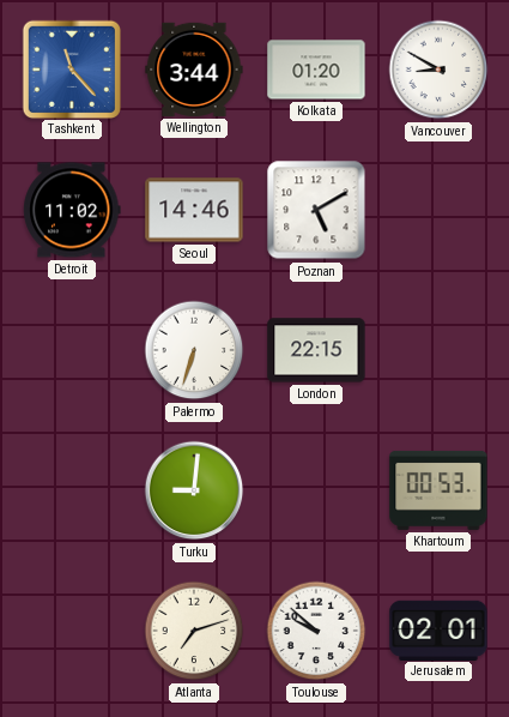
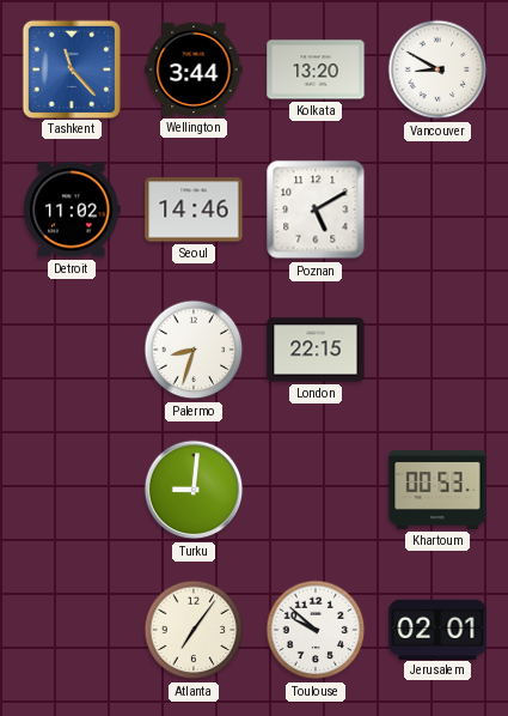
Kolkata: 01:20 -> 13:20
Palermo: 6:33 -> 8:33
Atlanta: 7:12 -> 7:06
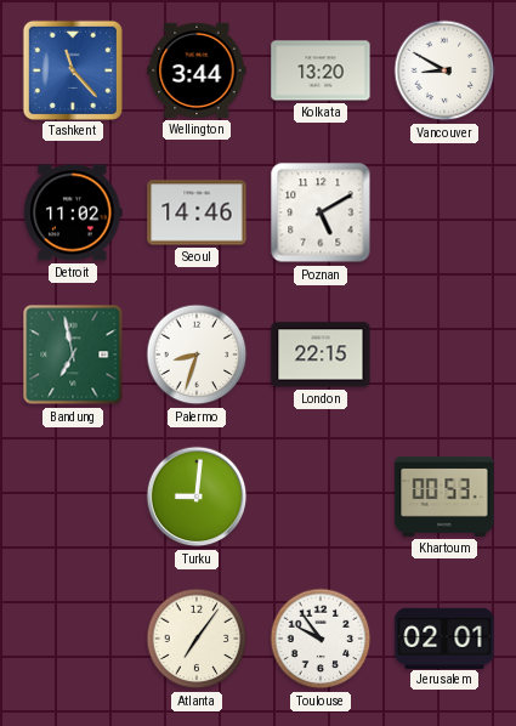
Bandung: none -> 6:58
Toulouse: 9:52 -> 9:54
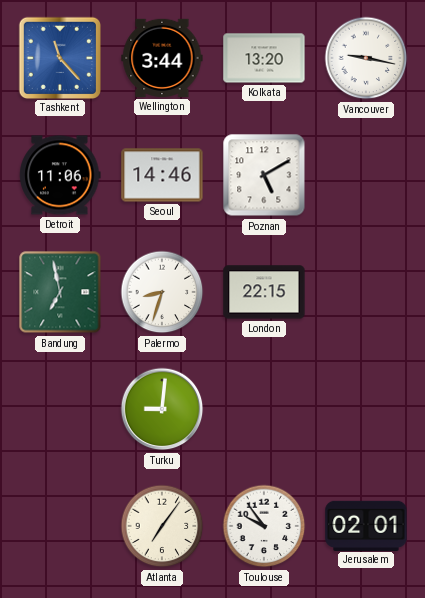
Vancouver: 8:50 -> 9:17
Detroit: 11:02 -> 11:06
Khartoum: 00:53 -> none
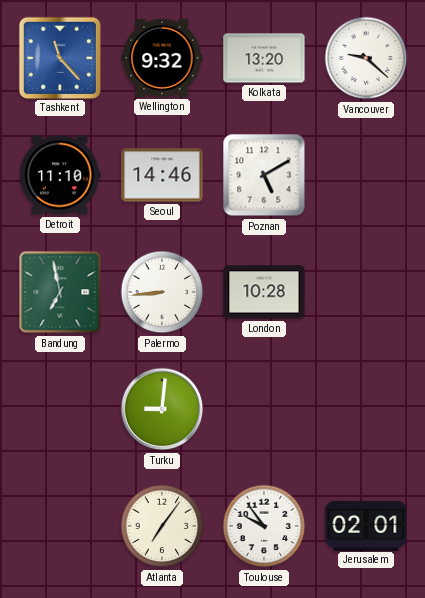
Wellington: 3:44 -> 9:32
Vancouver: 9:17 -> 9:22
Detroit: 11:06 -> 11:10
Palermo: 8:33 -> 8:44
London: 22:15 -> 10:28
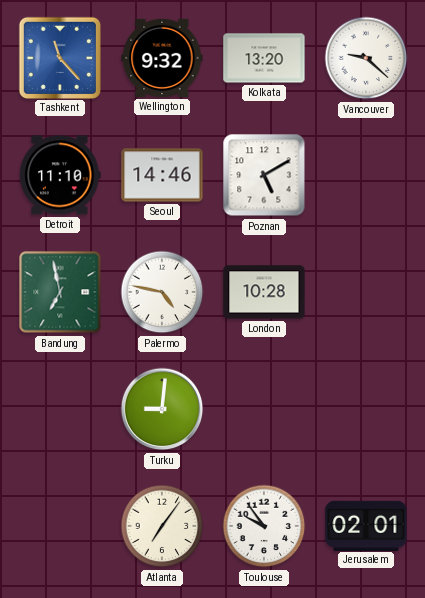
Palermo: 8:44 -> 4:47
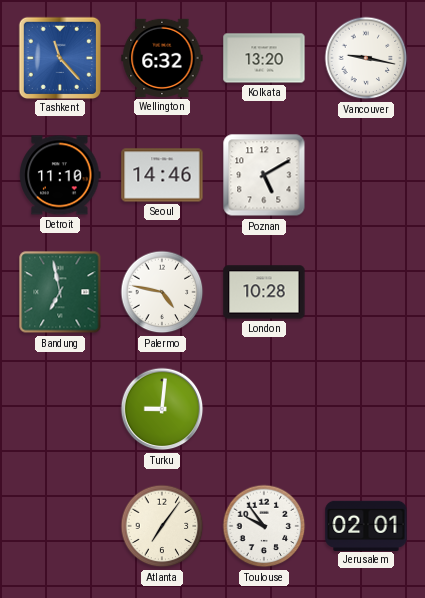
Wellington: 9:32 -> 6:32
Vancouver: 9:22 -> 9:17
